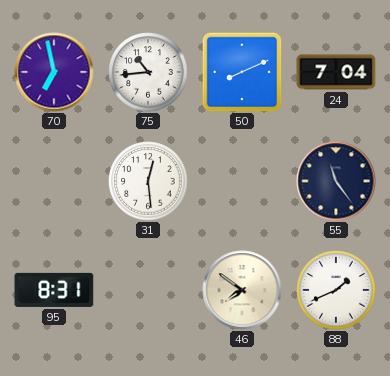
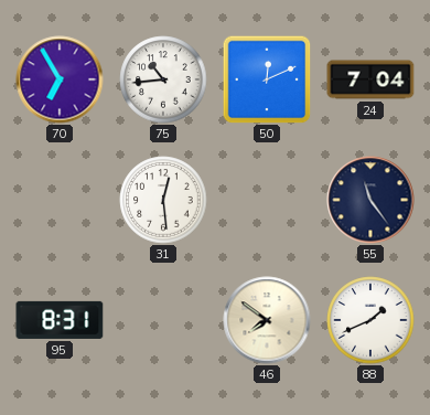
70: 6:58 -> 6:55
50: 8:11 -> 12:11
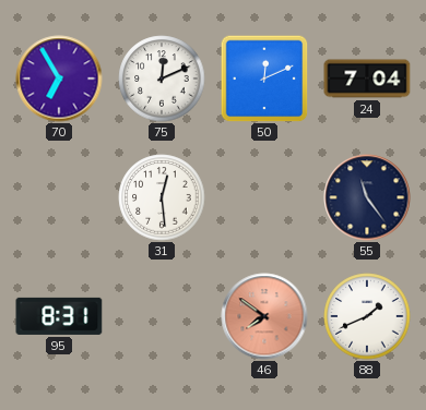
75: 10:44 -> 12:11
46 dial: cream -> salmon
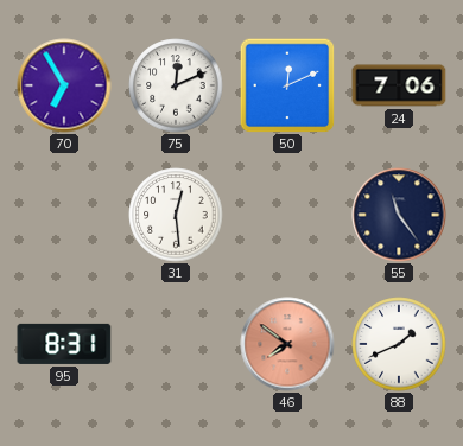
24: 7:04 -> 7:06
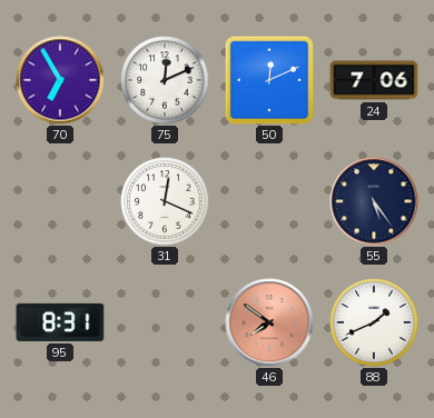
31: 12:29 -> 12:19
55: 11:24 -> 5:24
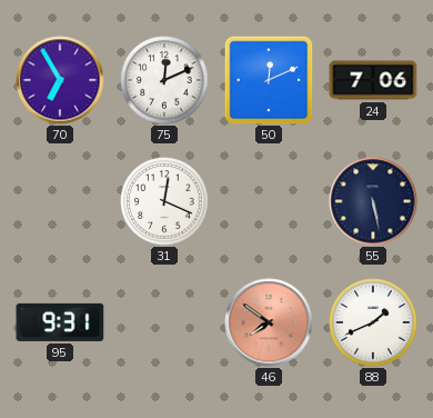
55: 5:24 -> 5:28
95: 8:31 -> 9:31
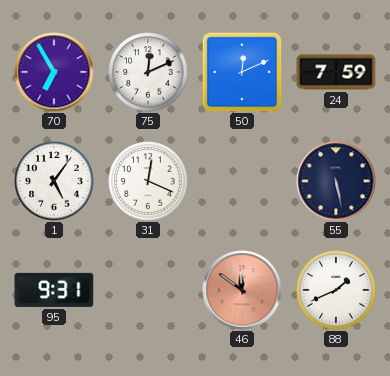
24: 7:06 -> 7:59
1: none -> 5:06
46: 7:51 -> 11:51
